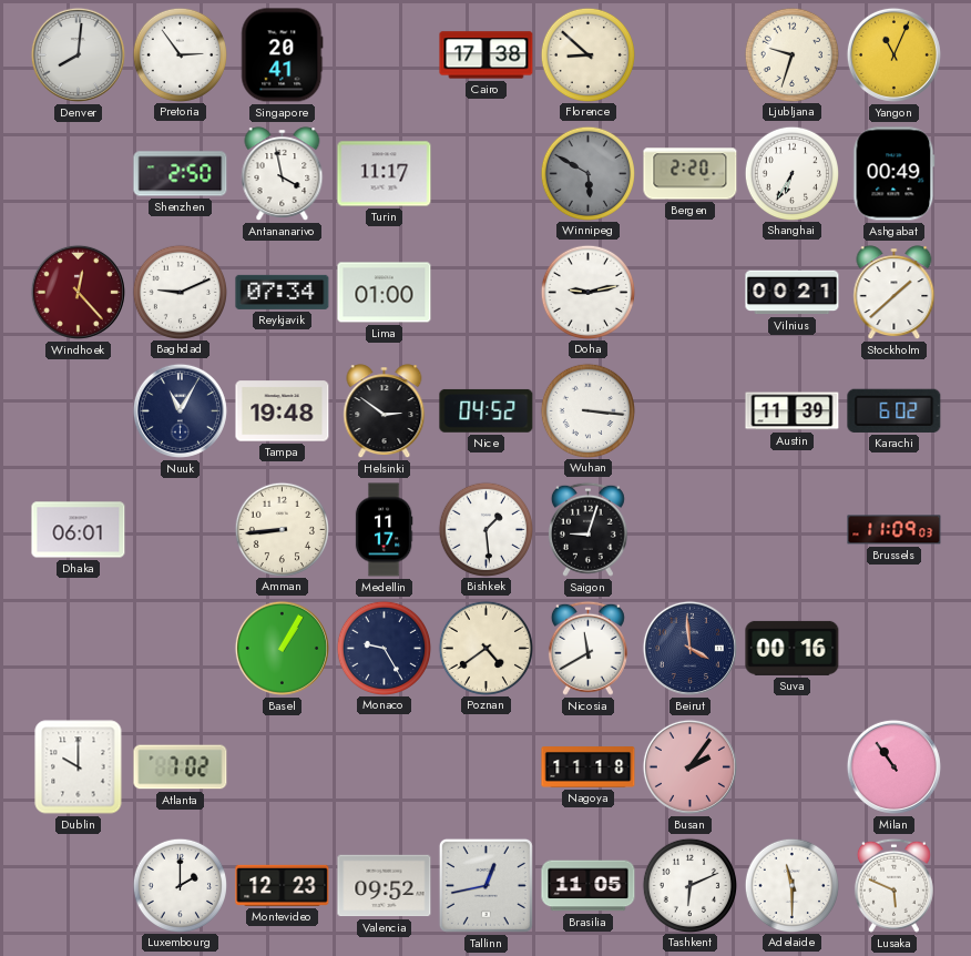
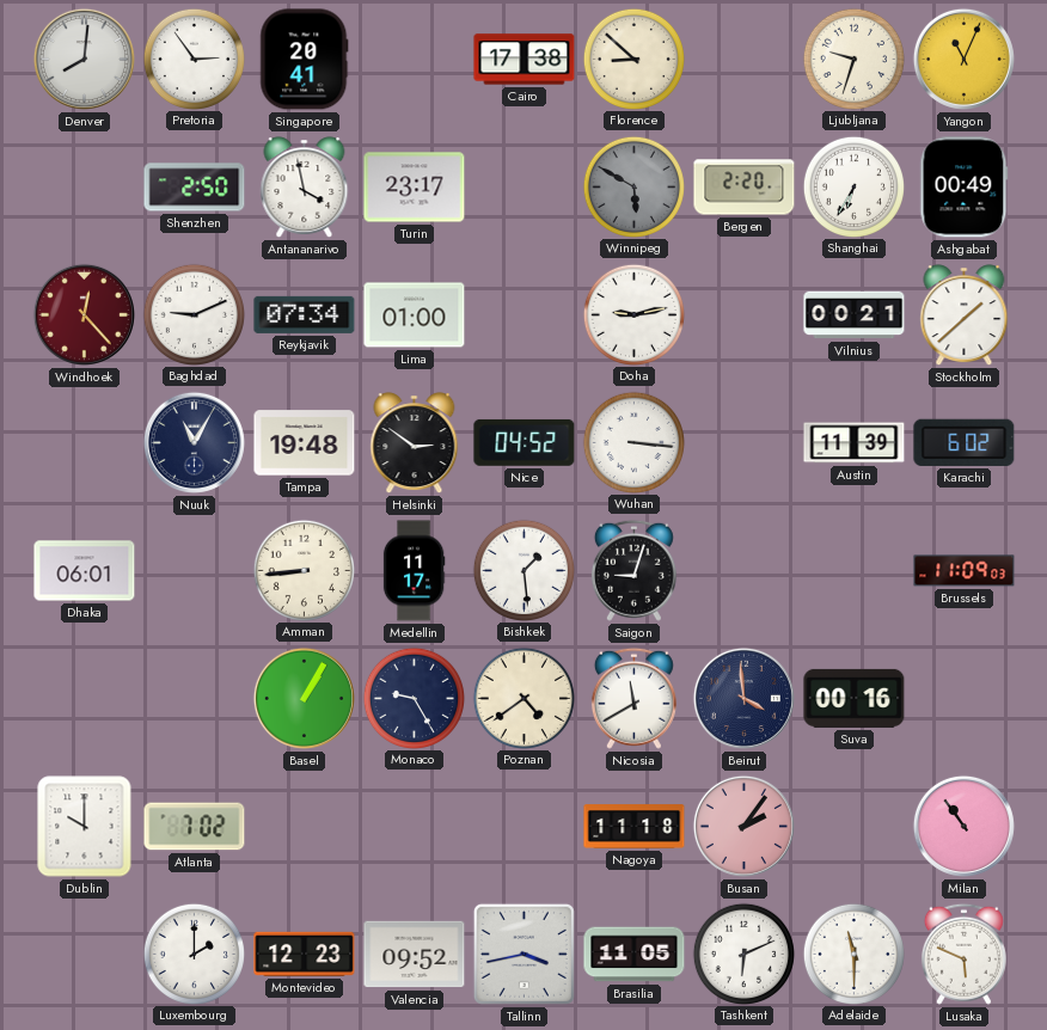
Turin: 11:17 -> 23:17
Tallinn: 12:43 -> 3:43
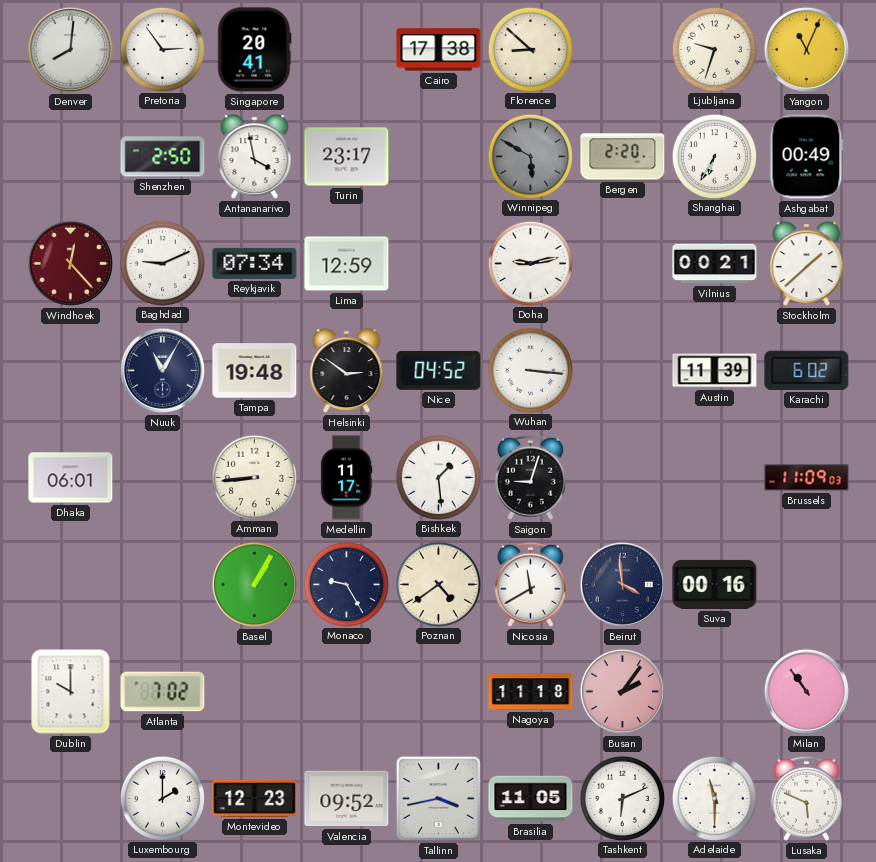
Lima: 01:00 -> 12:59
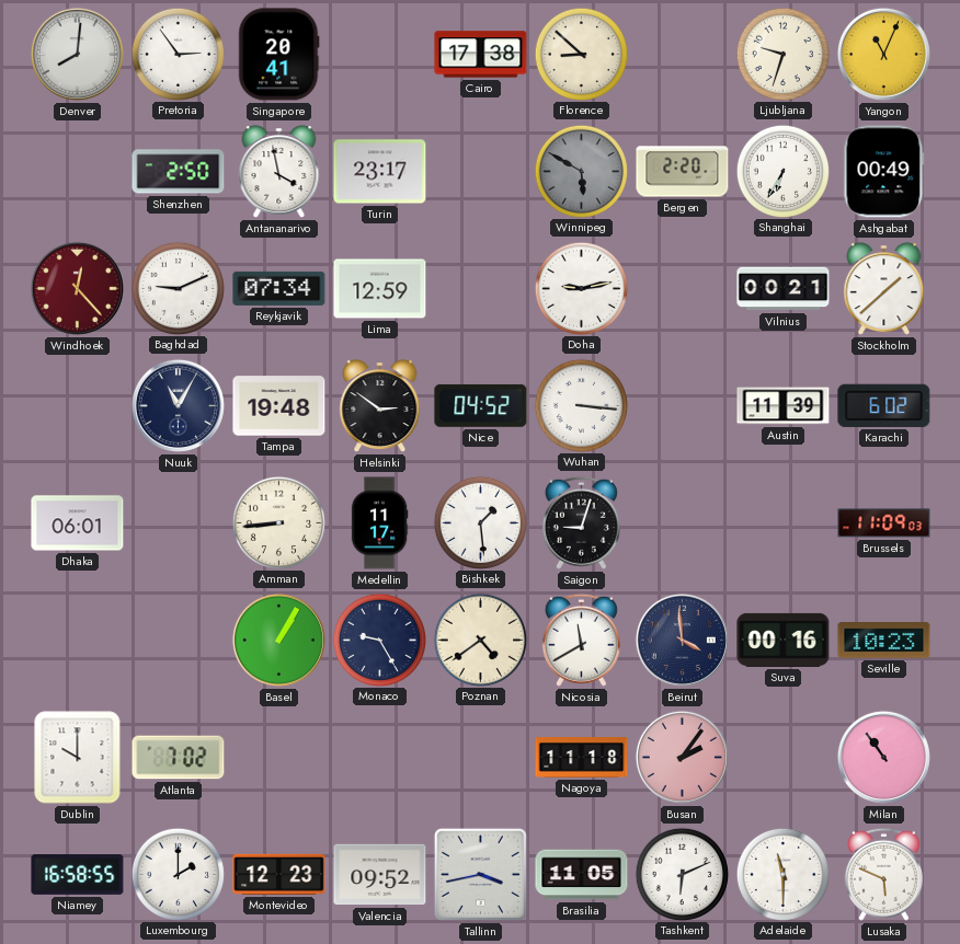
Seville: none -> 10:23
Niamey: none -> 16:58
